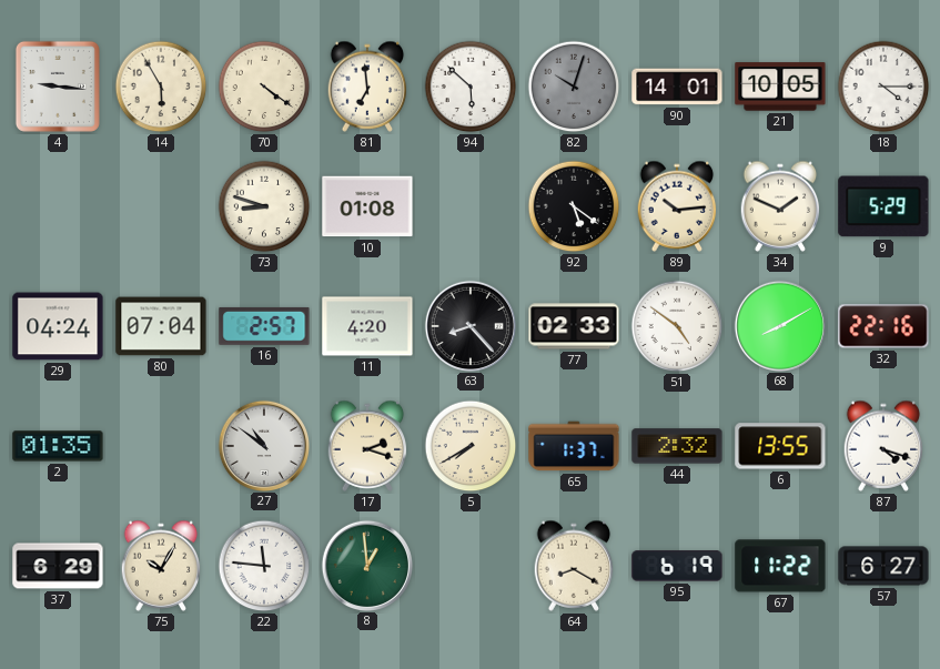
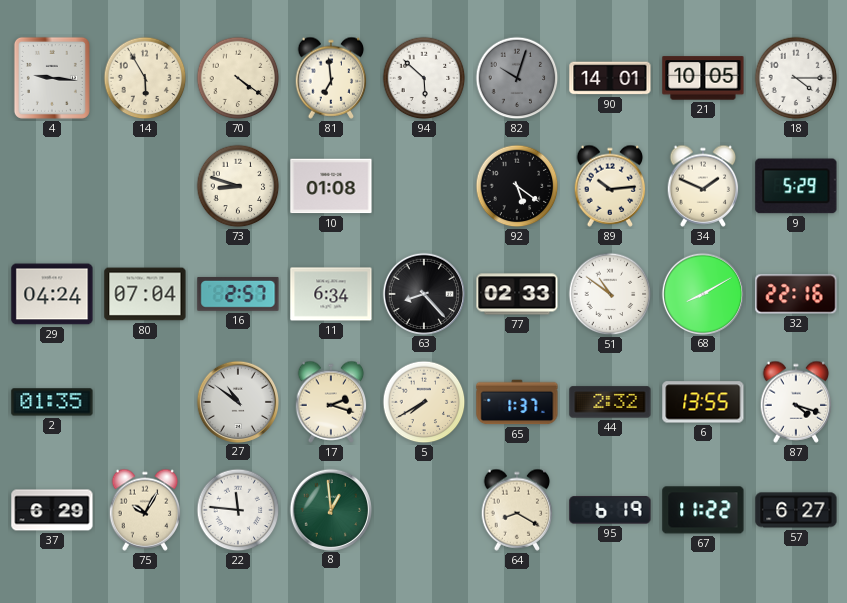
11: 4:20 -> 6:34
51: 4:51 -> 10:51
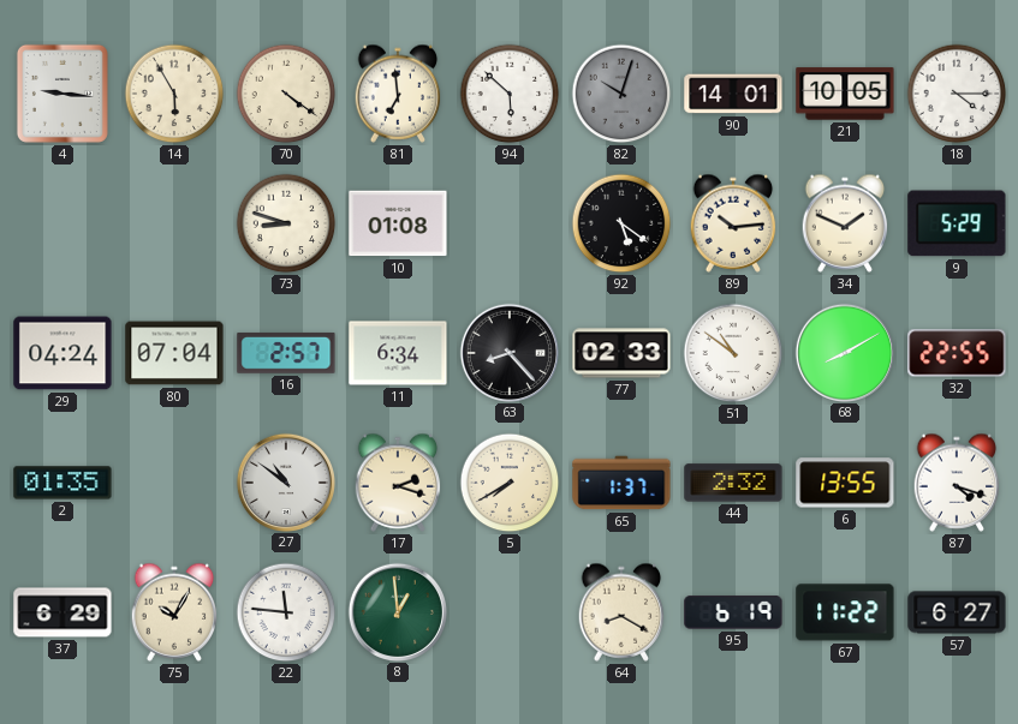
32: 22:16 -> 22:55
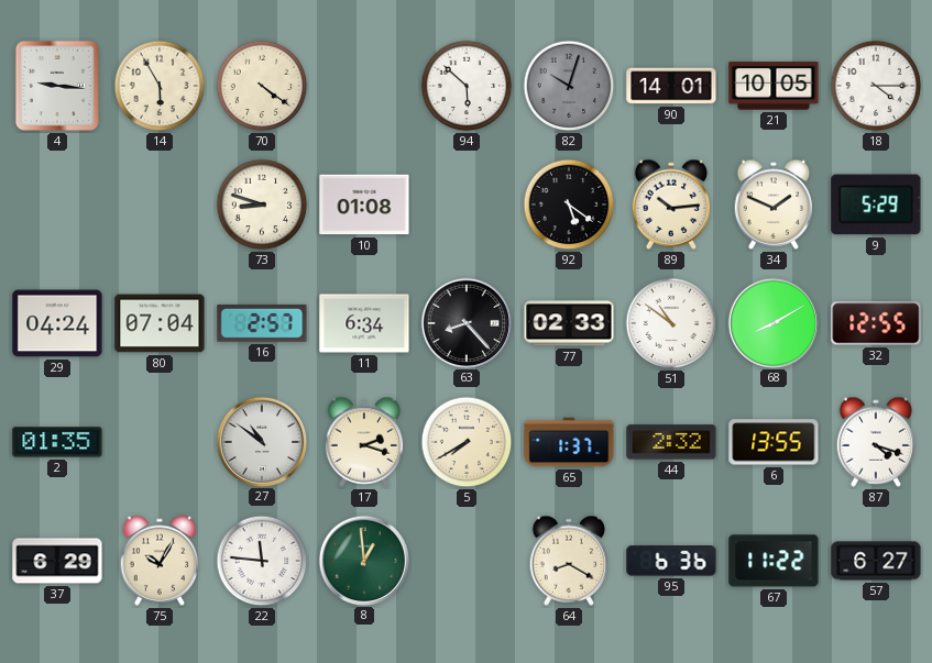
81: 6:59 -> none
32: 22:55 -> 12:55
95: 6:19 -> 6:36
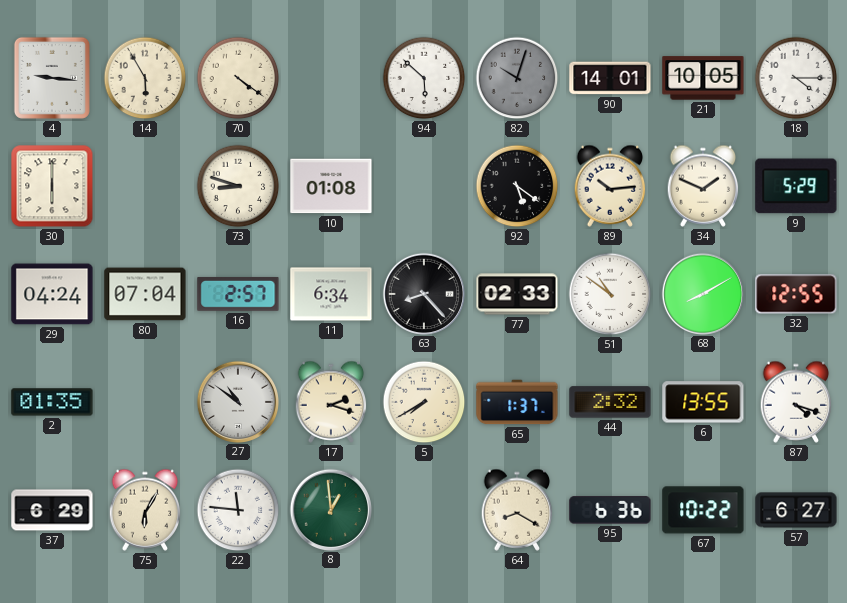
30: none -> 6:00
75: 10:05 -> 6:05
67: 11:22 -> 10:22
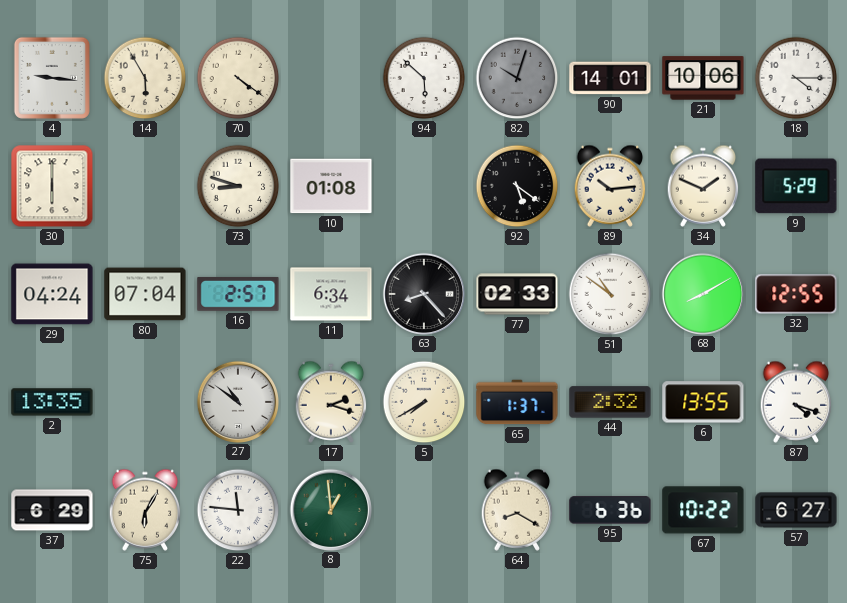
21: 10:05 -> 10:06
2: 01:35 -> 13:35
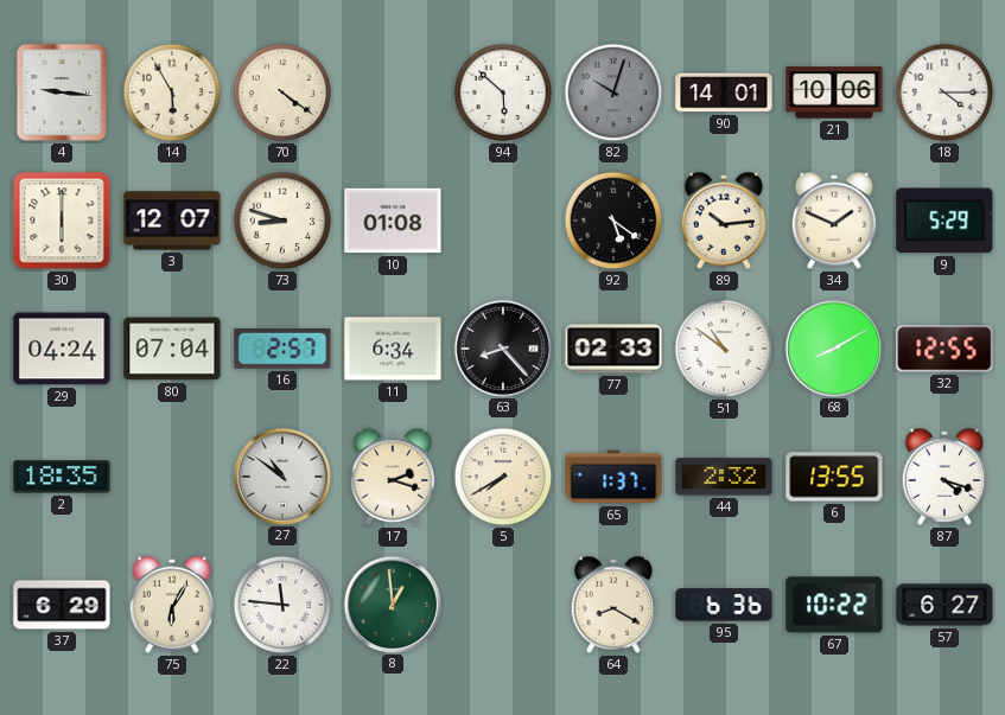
3: none -> 12:07
2: 13:35 -> 18:35
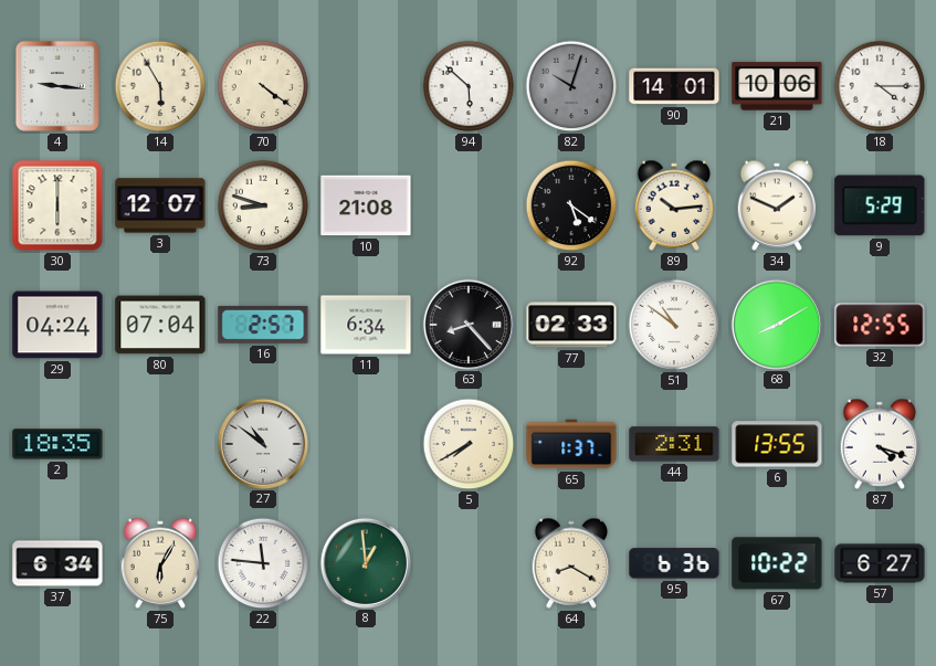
10: 01:08 -> 21:08
17: 2:18 -> none
44: 2:32 -> 2:31
37: 6:29 -> 6:34
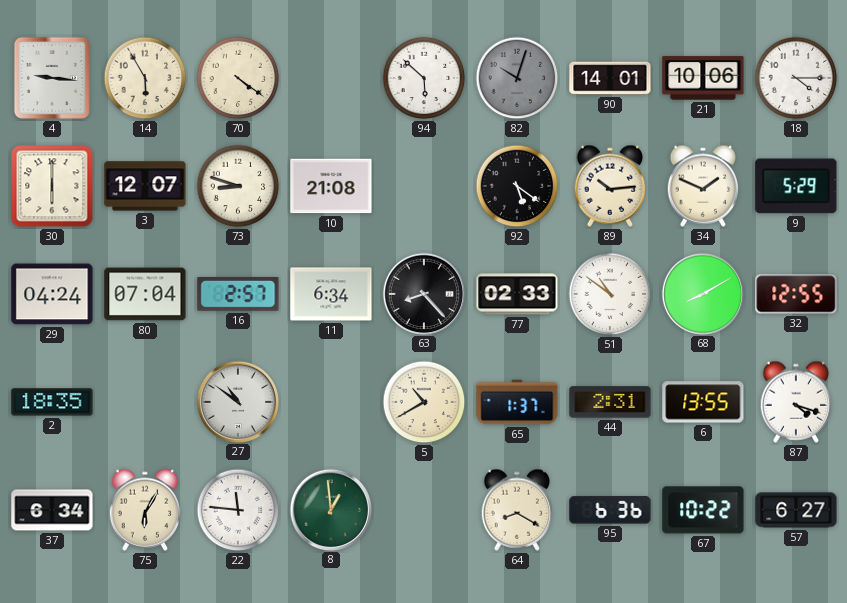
5: 7:40 -> 10:40
